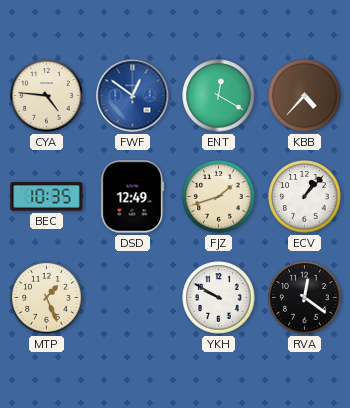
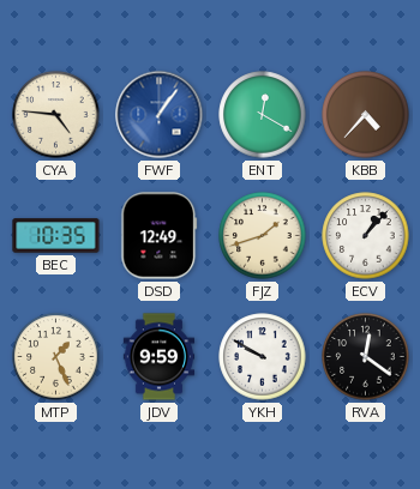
FWF: 12:51 -> 1:06
JDV: none -> 9:59
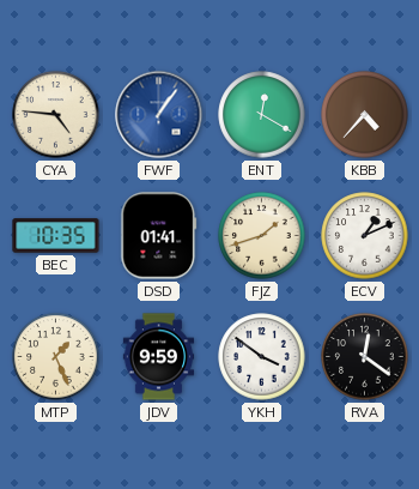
DSD: 12:49 -> 01:41
ECV: 1:07 -> 1:11
YKH: 9:50 -> 3:51
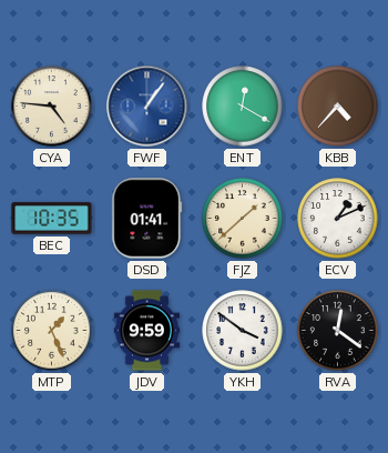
FJZ: 1:42 -> 1:38
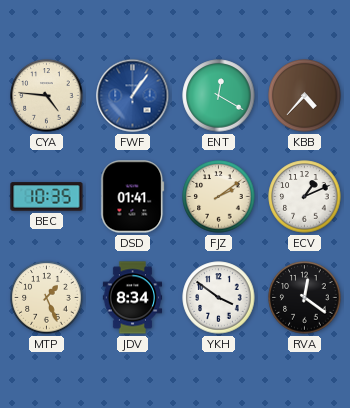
FJZ: 1:38 -> 2:09
JDV: 9:59 -> 8:34
